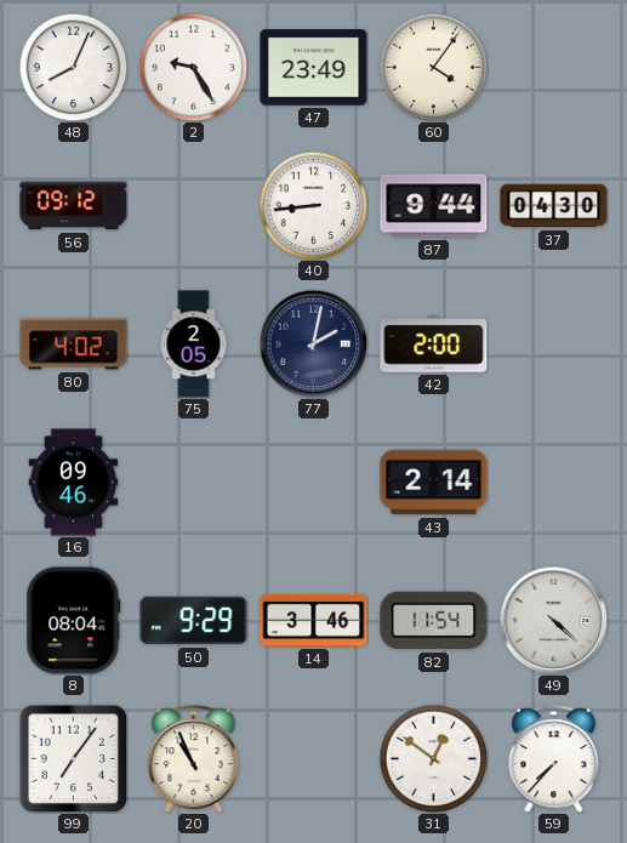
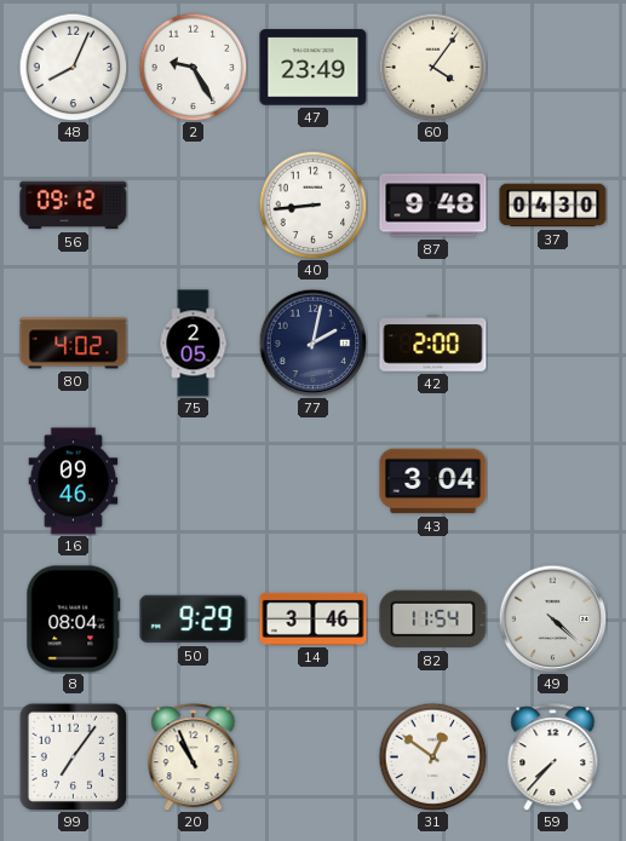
87: 9:44 -> 9:48
43: 2:14 -> 3:04
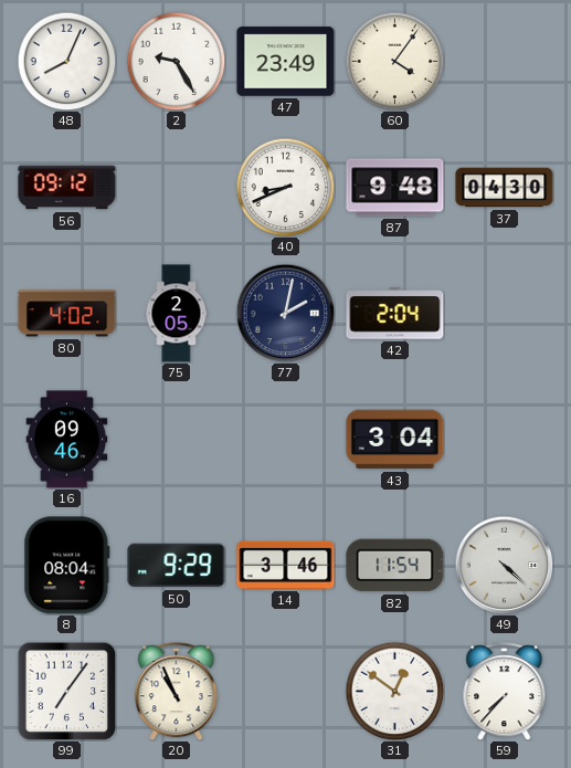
40: 8:44 -> 8:41
42: 2:00 -> 2:04
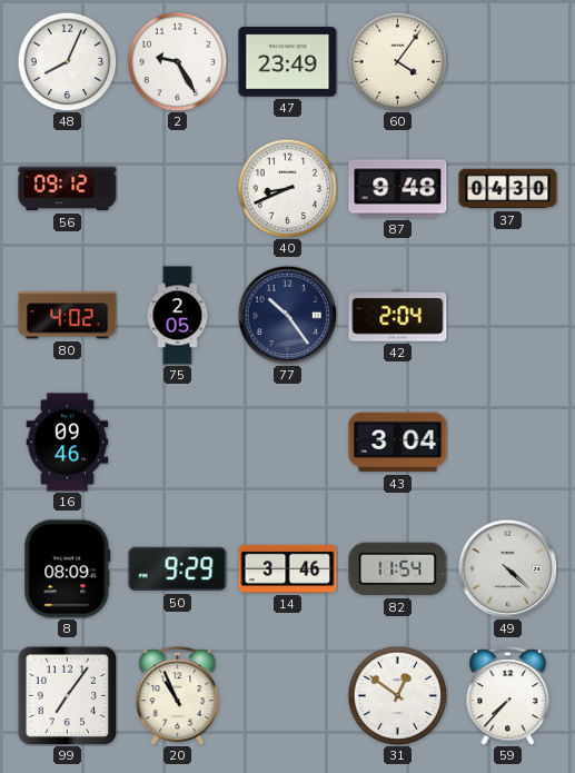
77: 2:02 -> 10:24
8: 08:04 -> 08:09
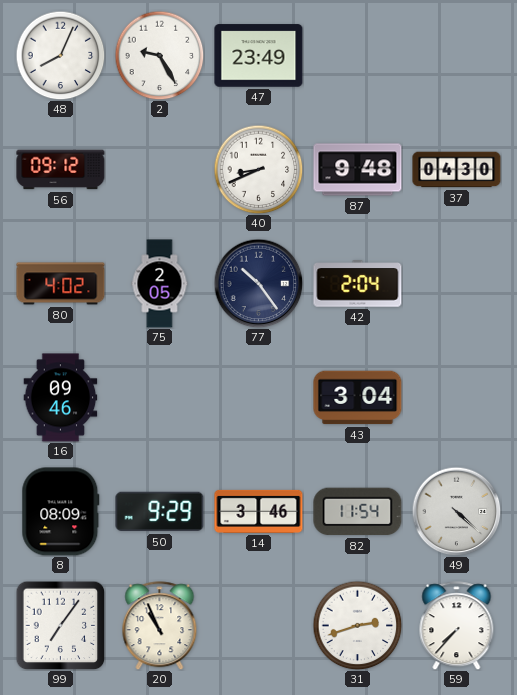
60: 4:06 -> none
31: 12:51 -> 2:42
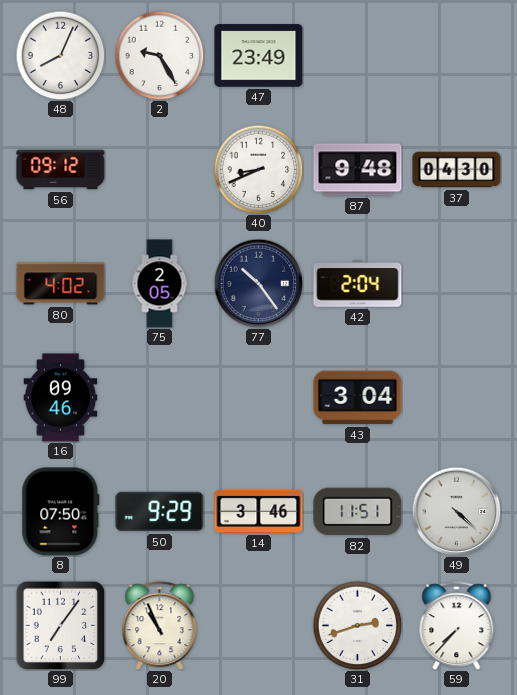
8: 08:09 -> 07:50
82: 11:54 -> 11:51
